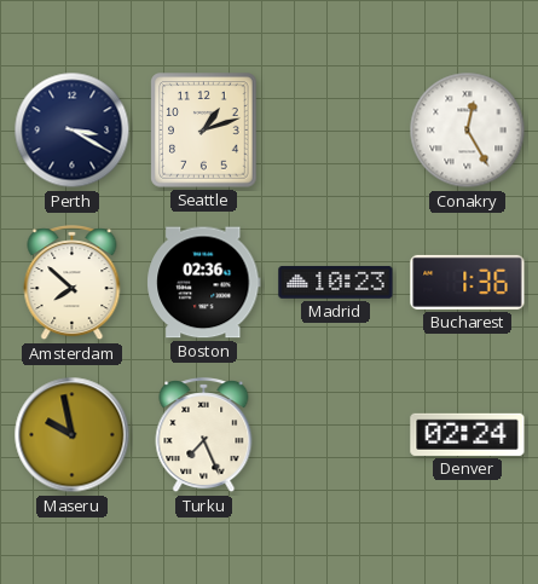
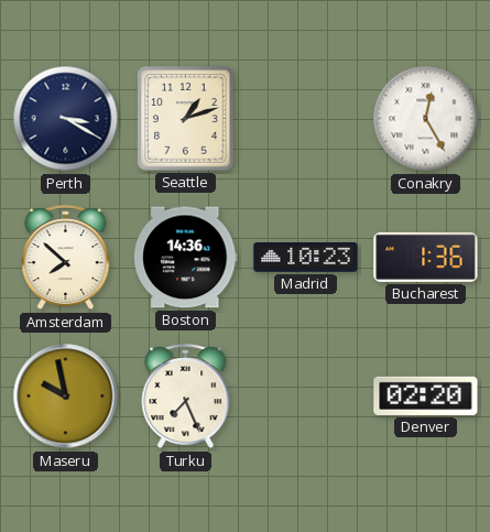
Boston: 02:36 -> 14:36
Denver: 02:24 -> 02:20
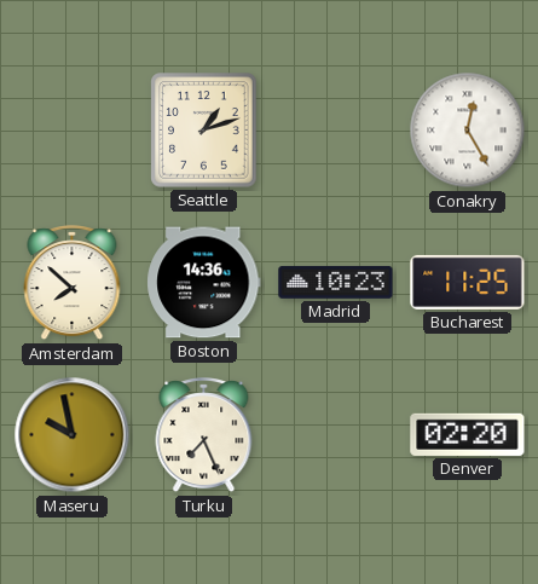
Perth: 3:20 -> none
Bucharest: 1:36 -> 11:25
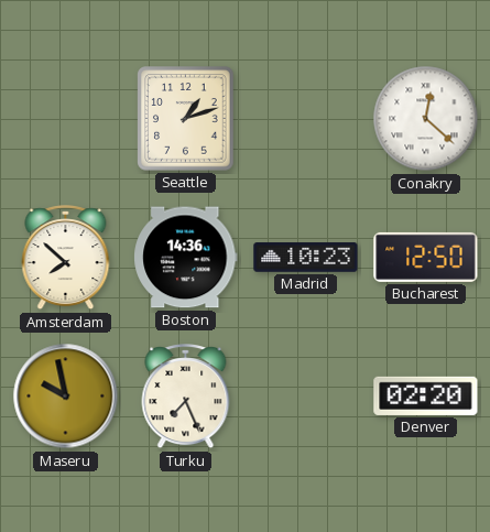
Conakry: 12:25 -> 12:22
Bucharest: 11:25 -> 12:50
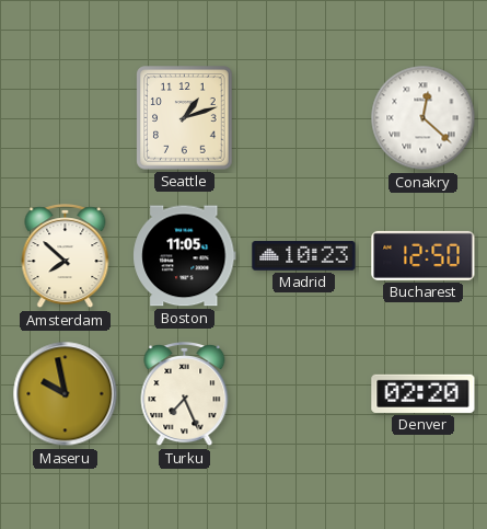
Boston: 14:36 -> 11:05
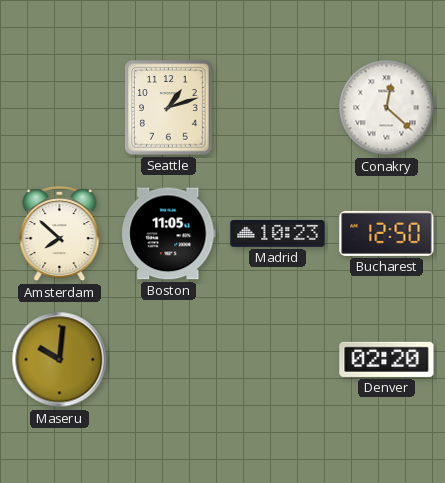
Maseru: 9:58 -> 10:01
Turku: 7:26 -> none
